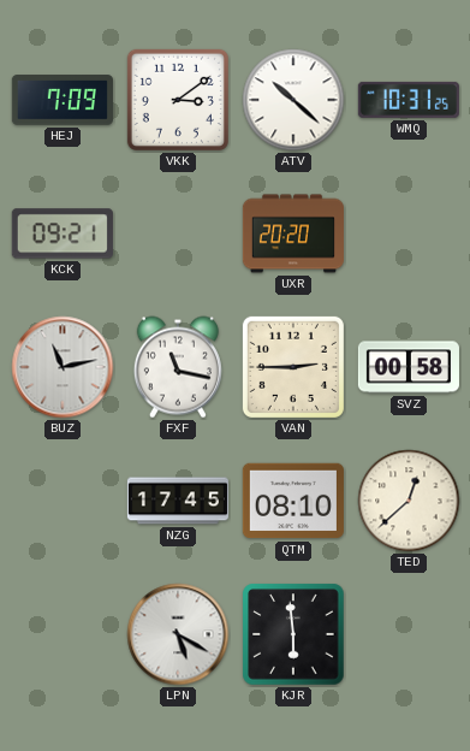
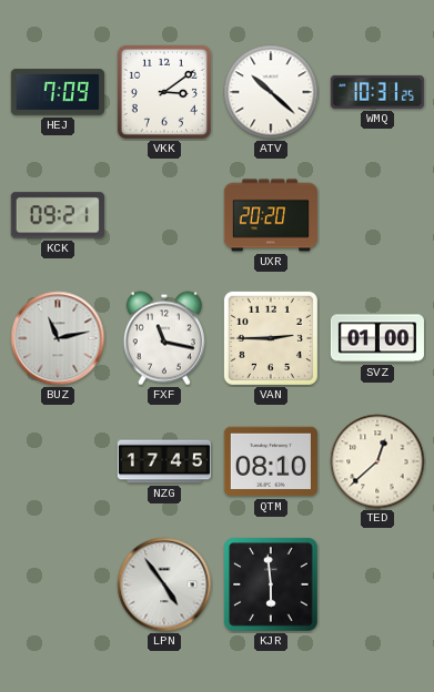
SVZ: 00:58 -> 01:00
LPN: 5:20 -> 4:54
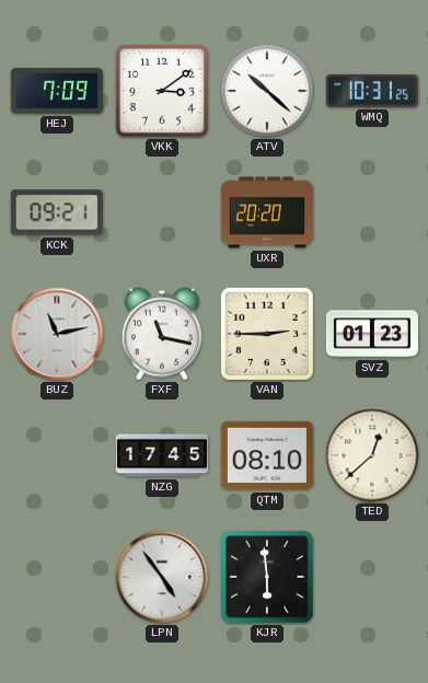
SVZ: 01:00 -> 01:23
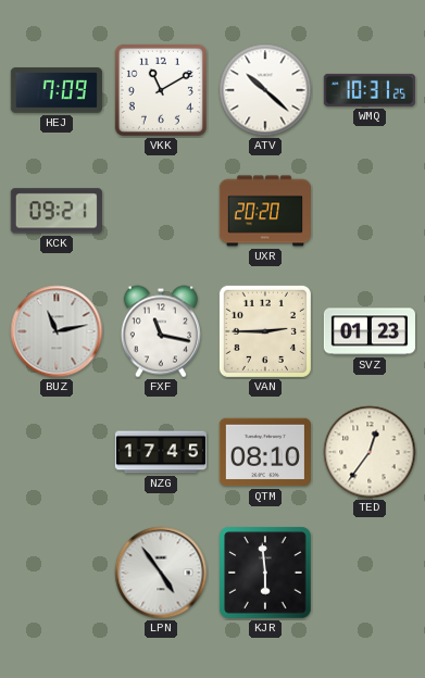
VKK: 3:09 -> 11:10
TED: 12:38 -> 12:36
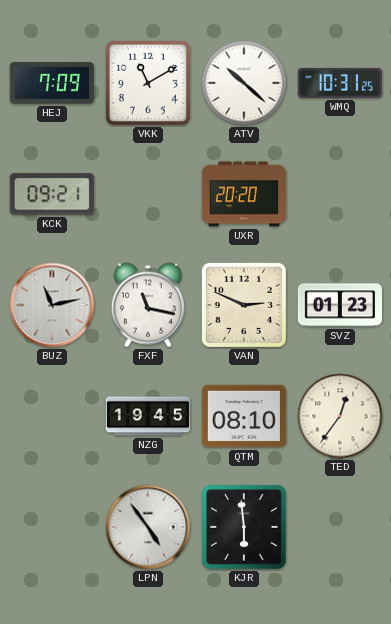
VAN: 2:45 -> 2:49
NZG: 17:45 -> 19:45
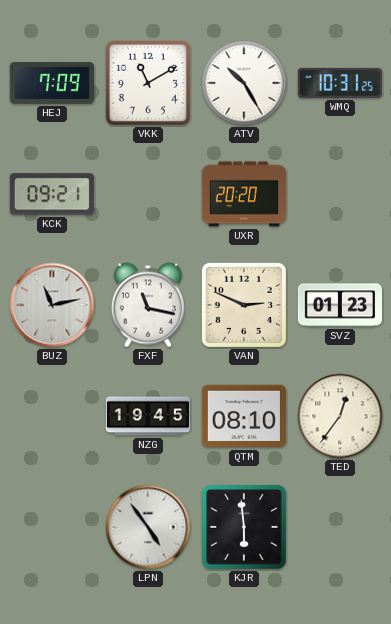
ATV: 10:22 -> 10:25
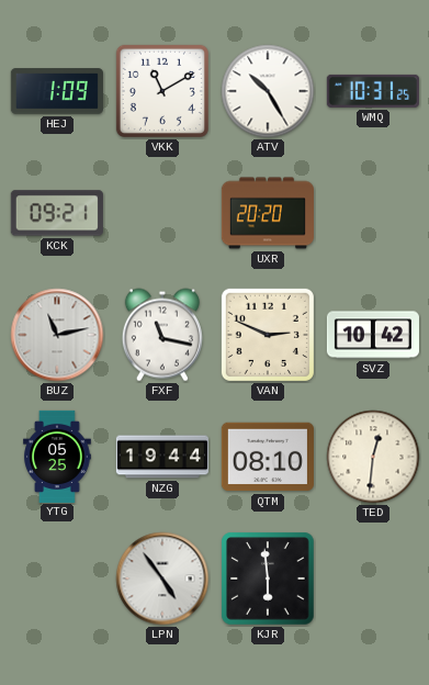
HEJ: 7:09 -> 1:09
SVZ: 01:23 -> 10:42
YTG: none -> 05:25
NZG: 19:45 -> 19:44
TED: 12:36 -> 12:31
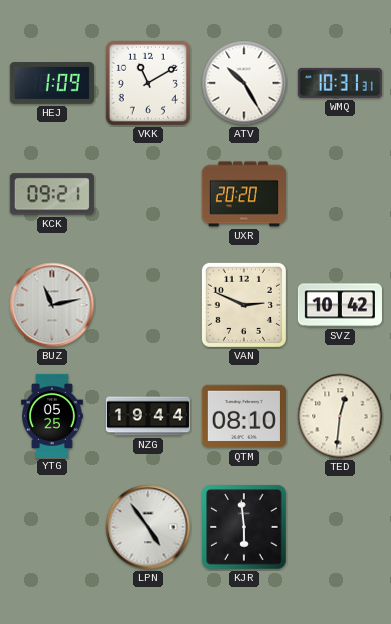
WMQ: 10:31:25 -> 10:31:31
FXF: 11:17 -> none
